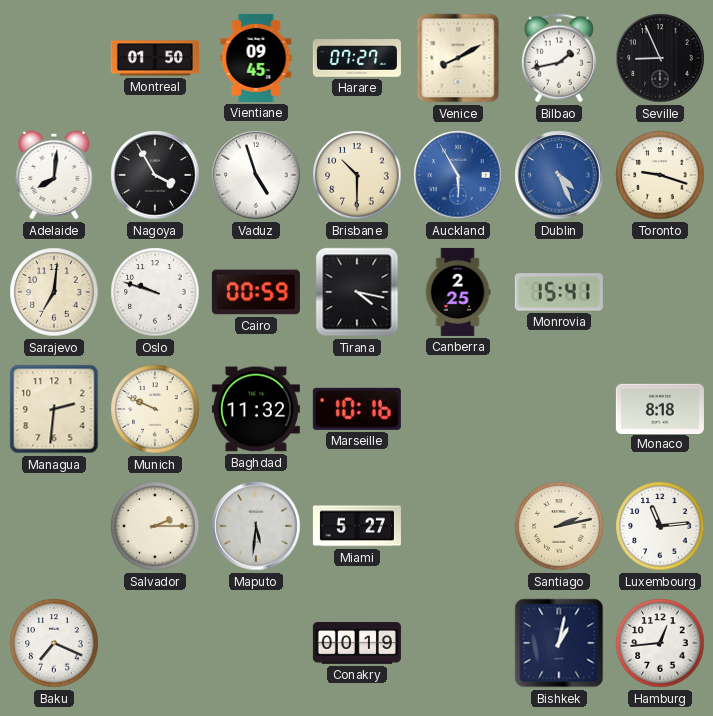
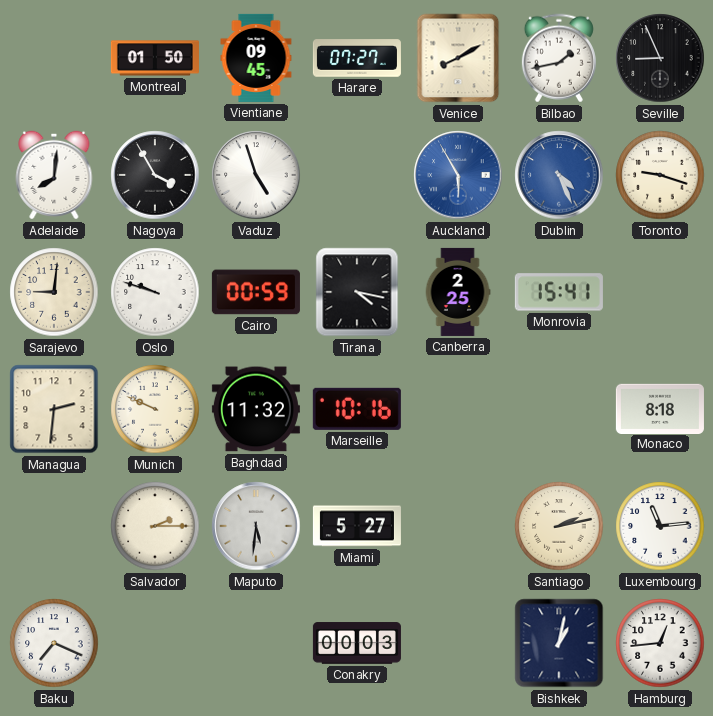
Brisbane: 10:30 -> none
Sarajevo: 7:01 -> 9:01
Conakry: 00:19 -> 00:03
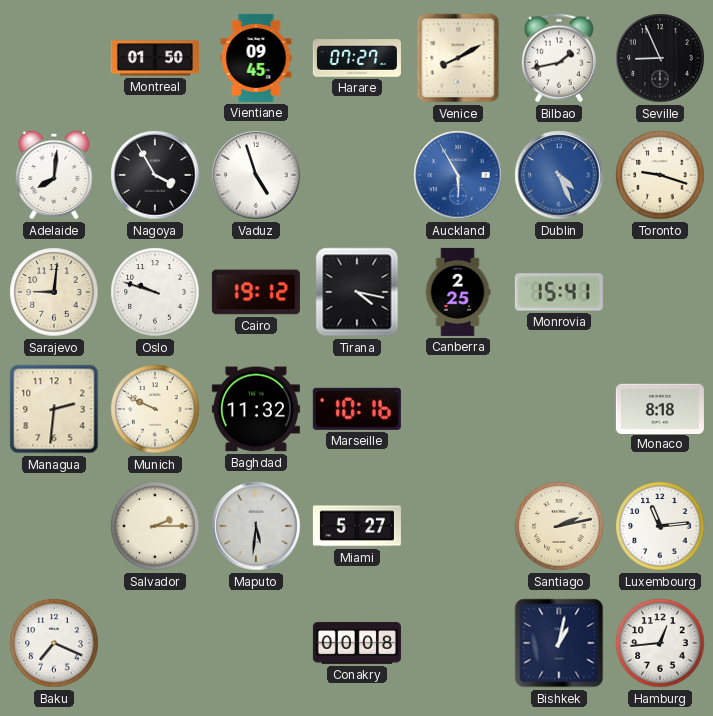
Cairo: 00:59 -> 19:12
Conakry: 00:03 -> 00:08
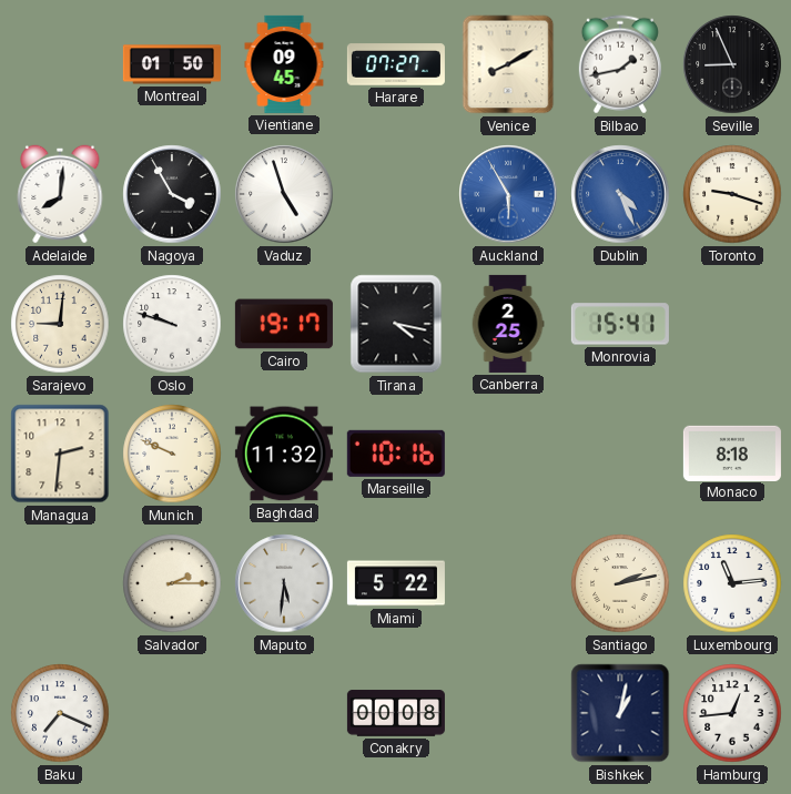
Cairo: 19:12 -> 19:17
Miami: 5:27 -> 5:22
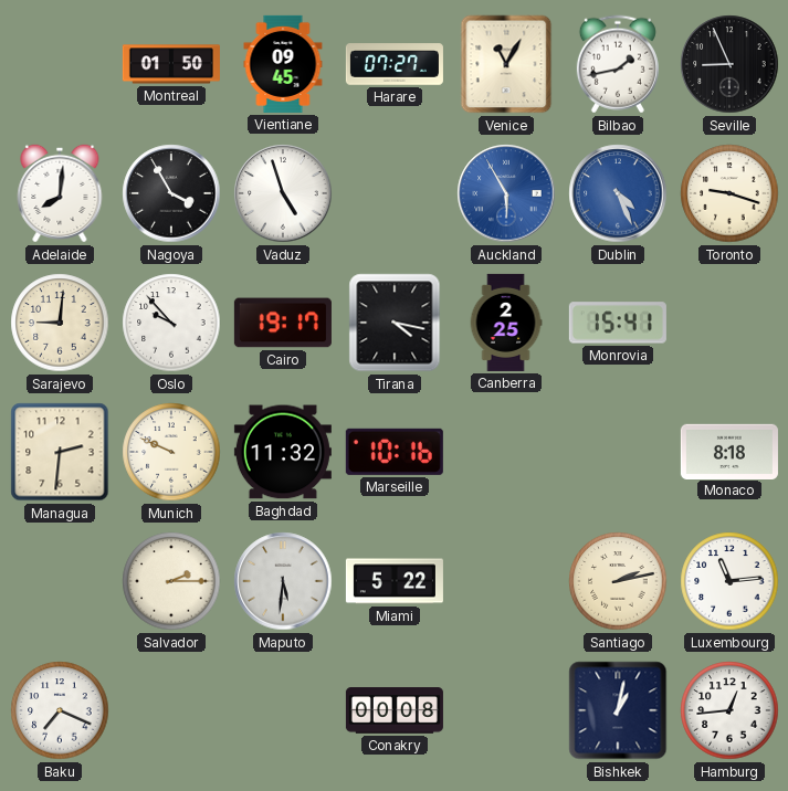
Venice: 8:10 -> 11:05
Oslo: 9:48 -> 9:53
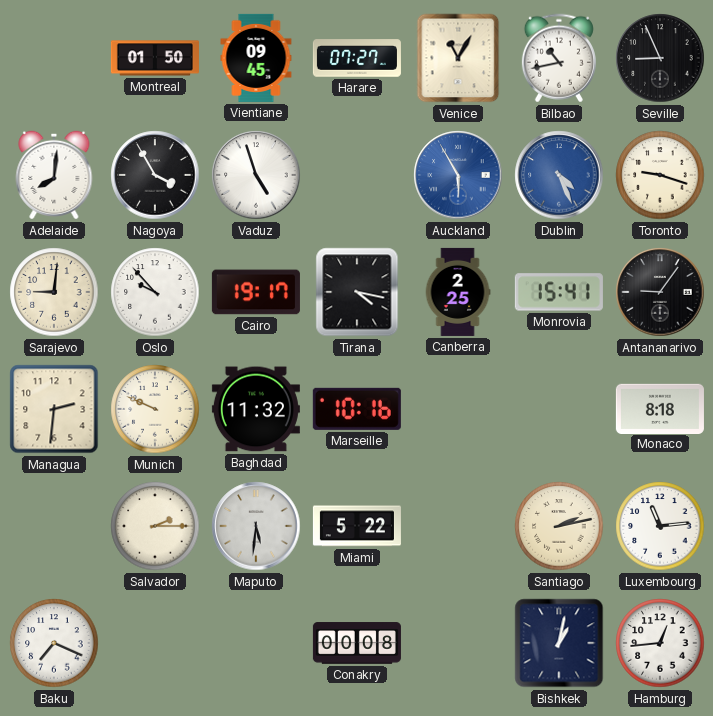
Bilbao: 1:43 -> 10:43
Antananarivo: none -> 9:06
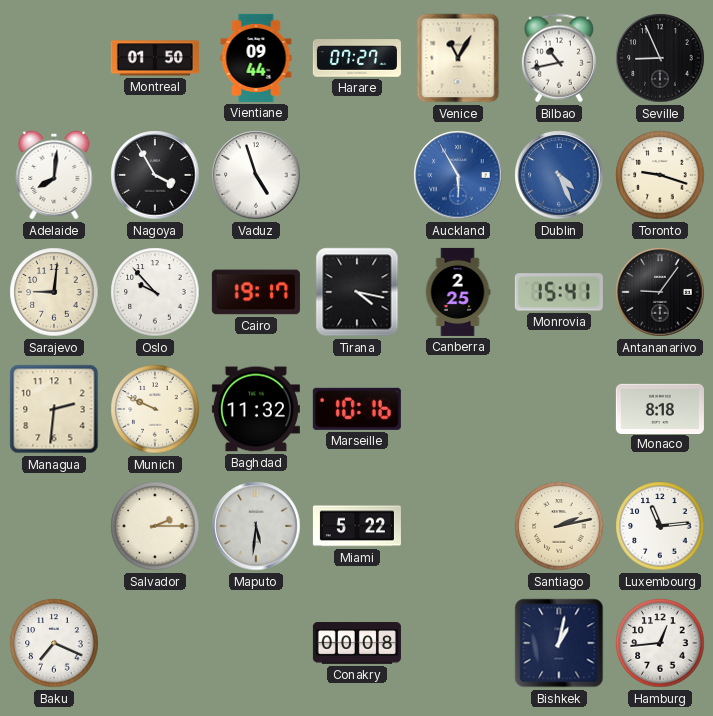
Vientiane: 09:45 -> 09:44
